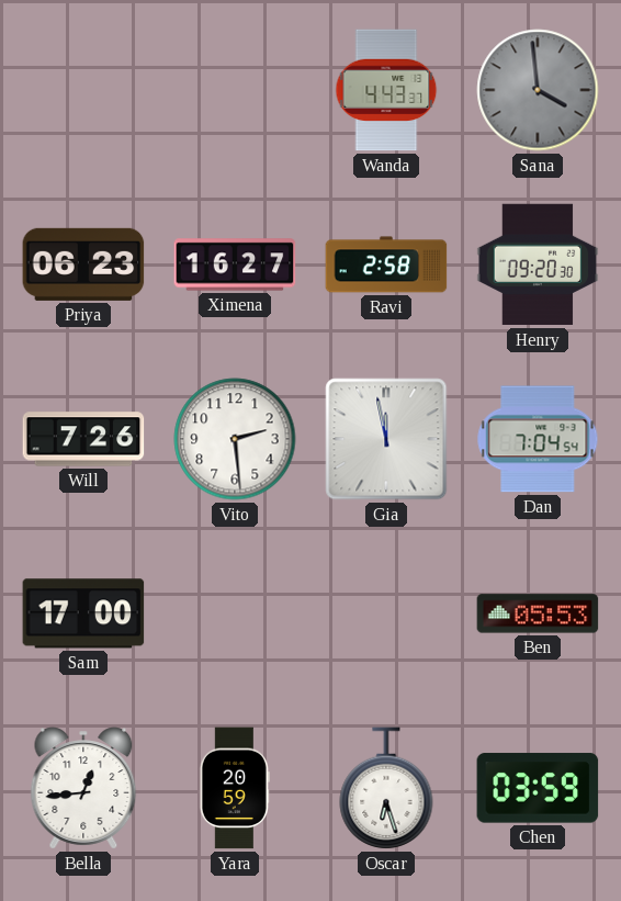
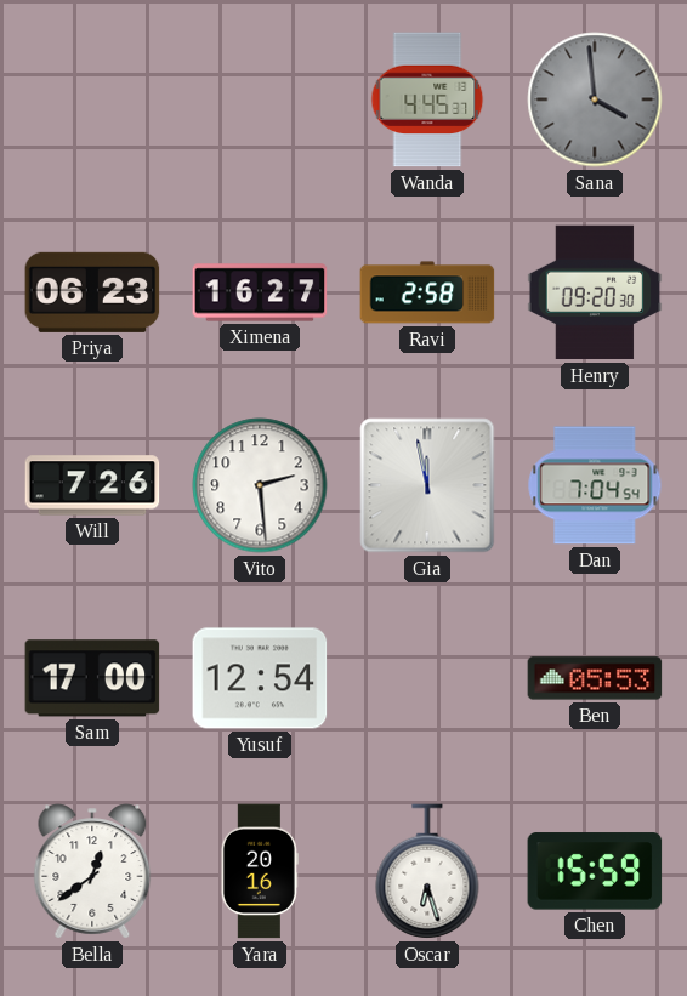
Wanda: 4:43 -> 4:45
Yusuf: none -> 12:54
Bella: 12:44 -> 12:39
Yara: 20:59 -> 20:16
Chen: 03:59 -> 15:59
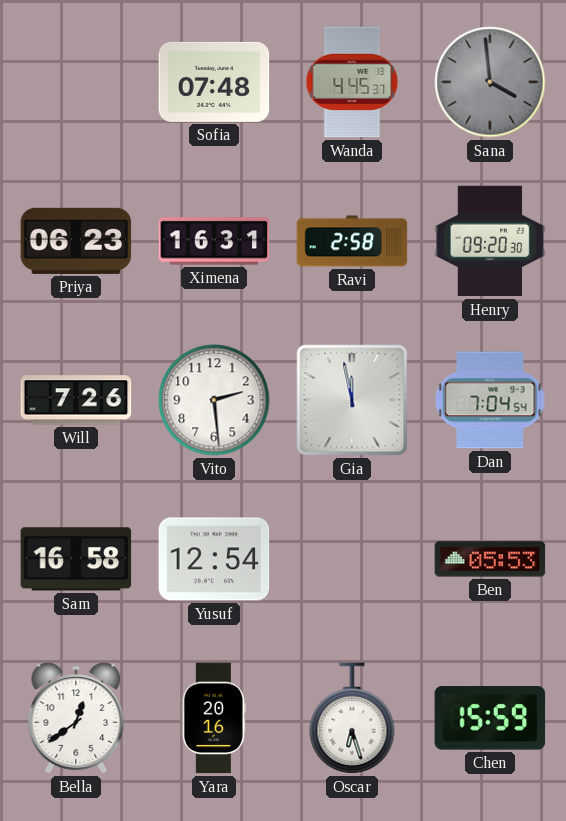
Sofia: none -> 07:48
Ximena: 16:27 -> 16:31
Sam: 17:00 -> 16:58
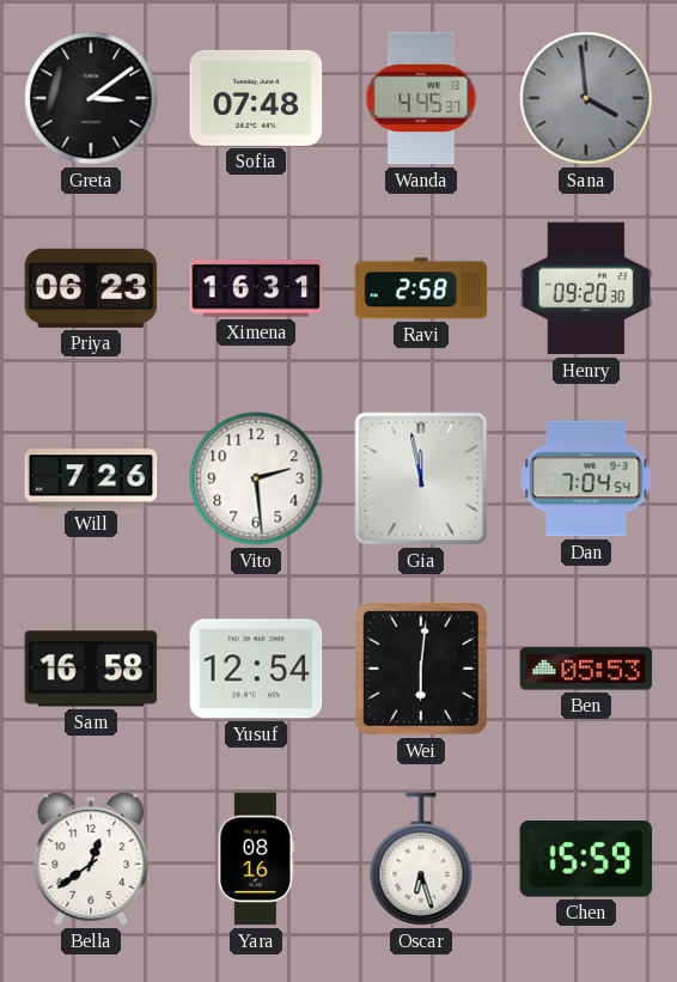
Greta: none -> 3:09
Wei: none -> 6:01
Yara: 20:16 -> 08:16
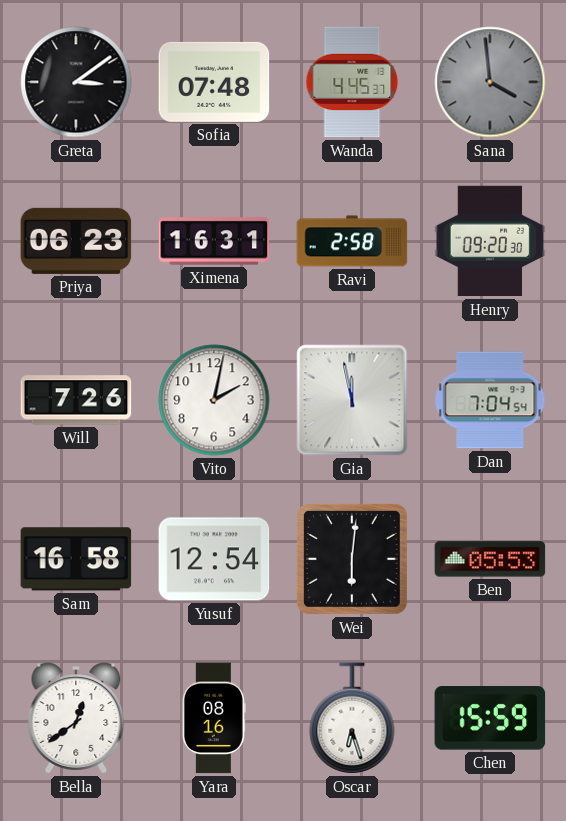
Vito: 2:29 -> 2:02
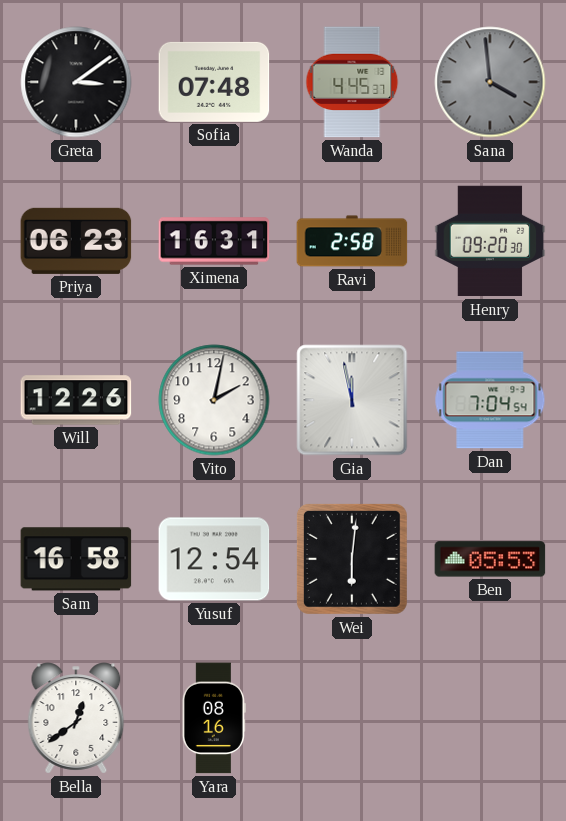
Will: 7:26 -> 12:26
Oscar: 6:27 -> none
Chen: 15:59 -> none
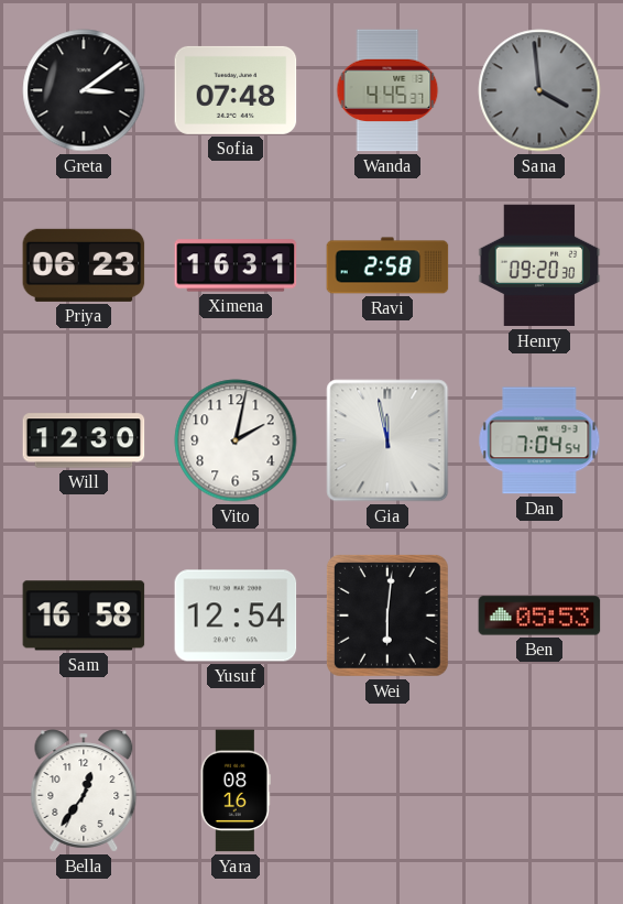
Will: 12:26 -> 12:30
Bella: 12:39 -> 12:36
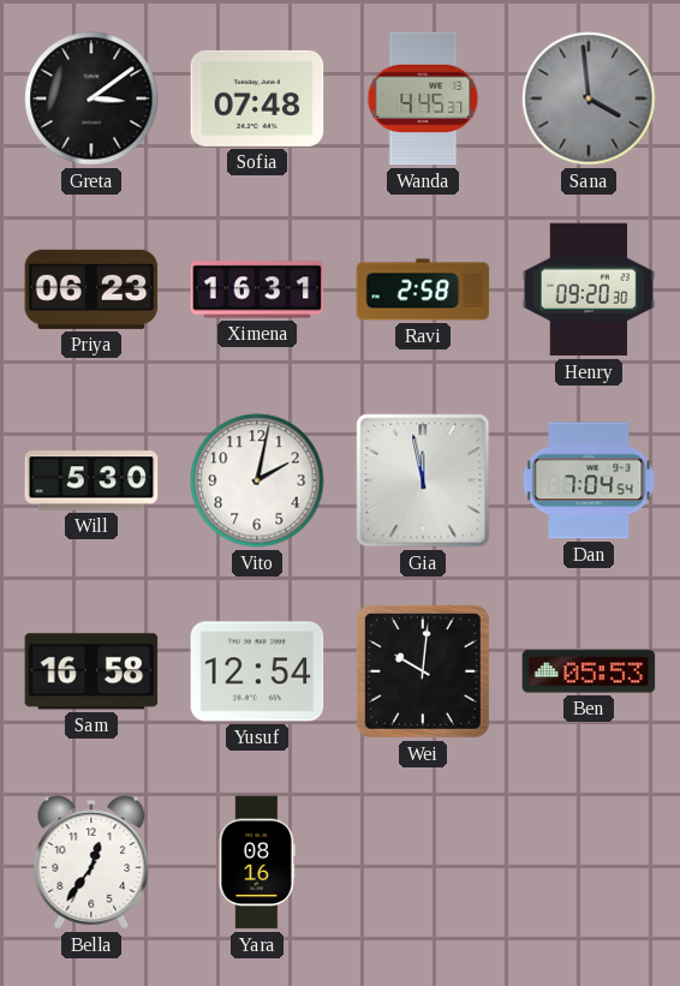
Will: 12:30 -> 5:30
Wei: 6:01 -> 10:01
